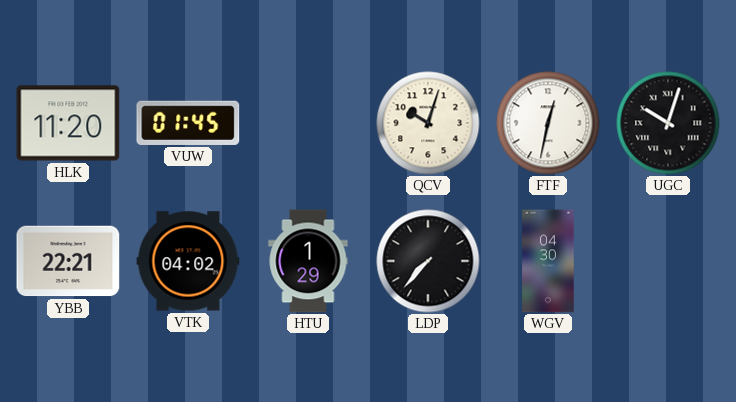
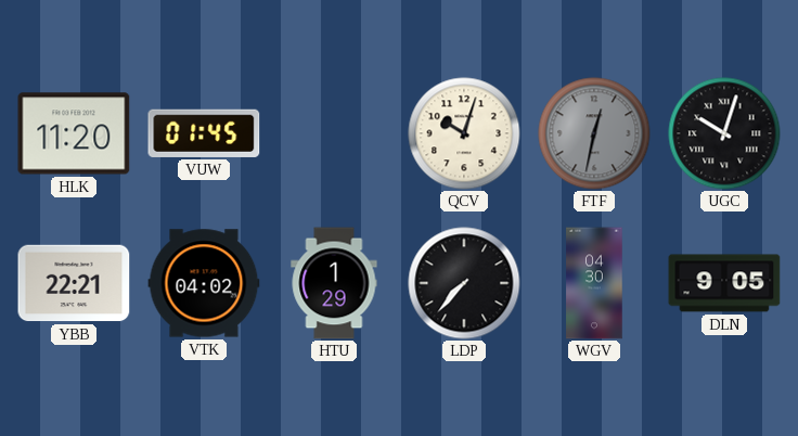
FTF dial: white -> grey
DLN: none -> 9:05
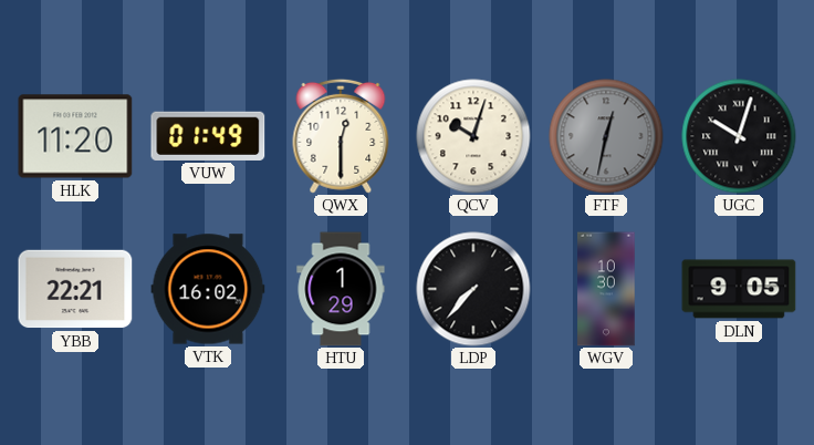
VUW: 01:45 -> 01:49
QWX: none -> 12:30
VTK: 04:02 -> 16:02
WGV: 04:30 -> 10:30
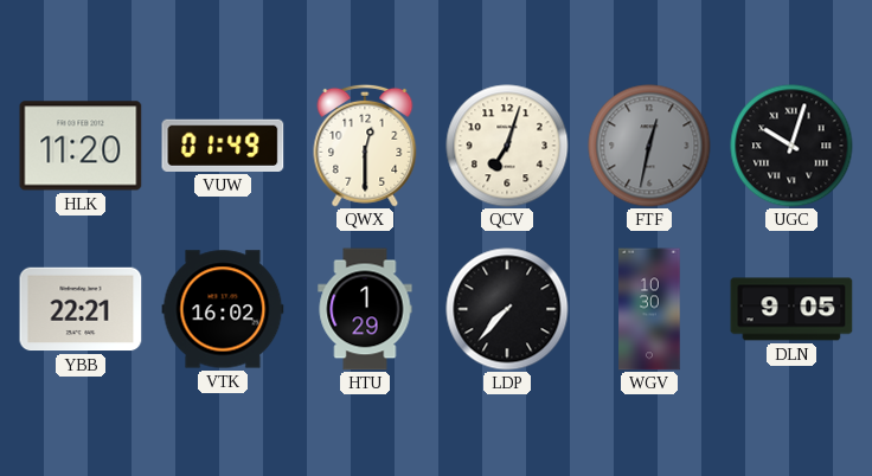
QCV: 10:03 -> 7:03
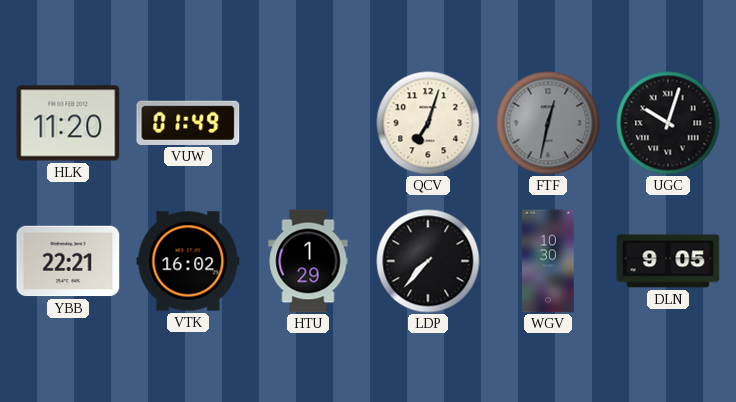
QWX: 12:30 -> none
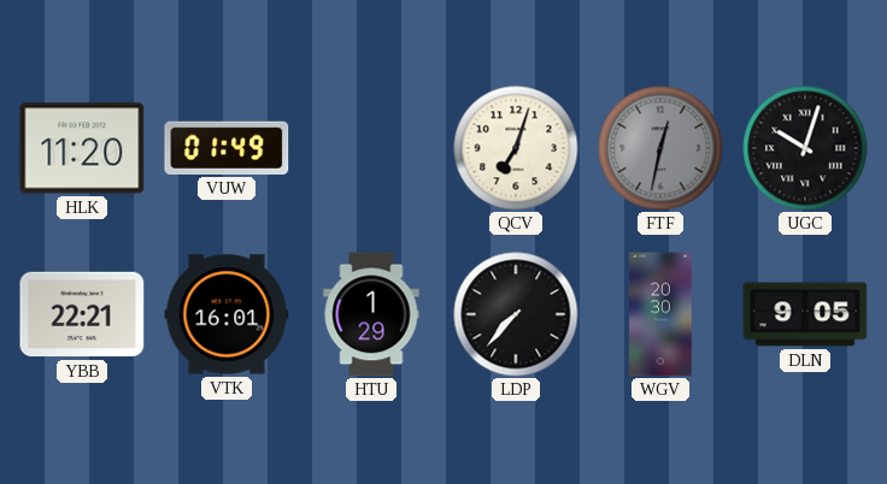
VTK: 16:02 -> 16:01
WGV: 10:30 -> 20:30
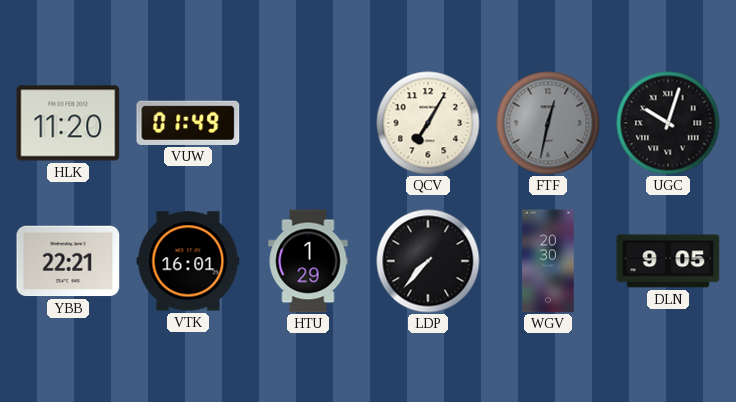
QCV: 7:03 -> 7:05
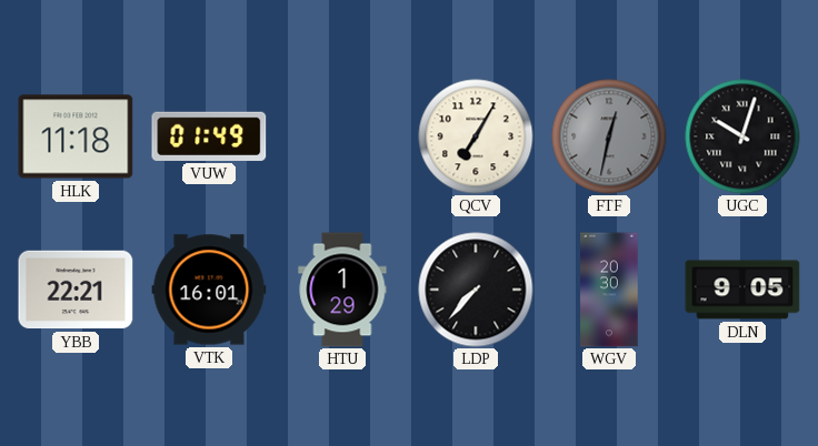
HLK: 11:20 -> 11:18
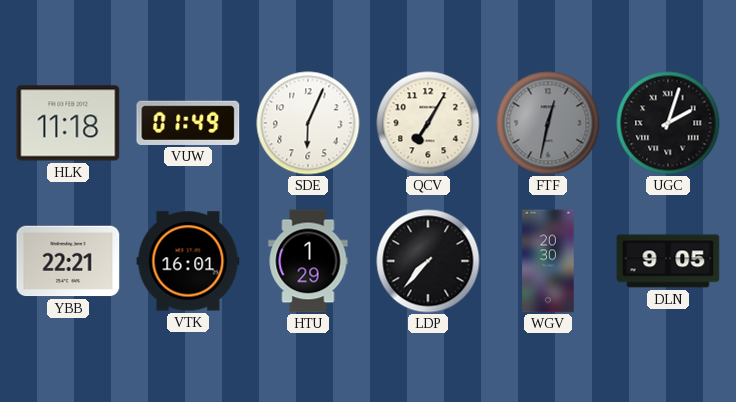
SDE: none -> 6:04
UGC: 10:03 -> 2:03
